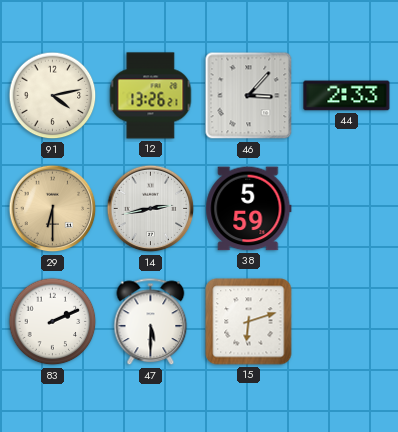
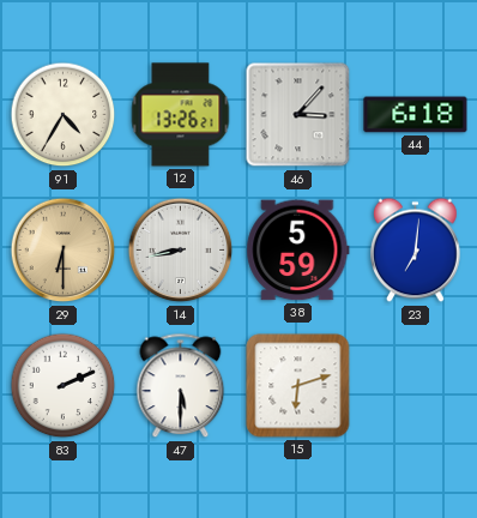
91: 4:13 -> 4:35
44: 2:33 -> 6:18
14: 2:43 -> 8:43
23: none -> 7:01
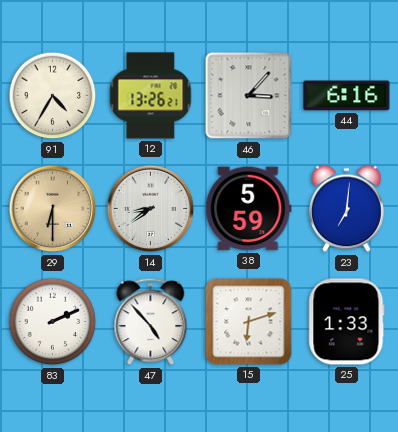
44: 6:18 -> 6:16
14: 8:43 -> 8:39
47: 5:30 -> 4:53
25: none -> 1:33
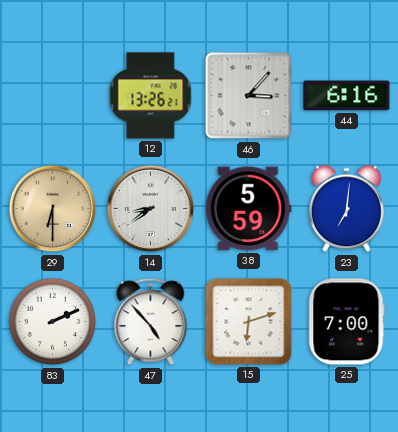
91: 4:35 -> none
25: 1:33 -> 7:00
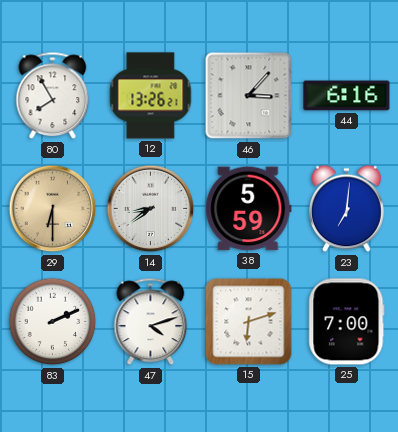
80: none -> 7:55
47: 4:53 -> 4:12
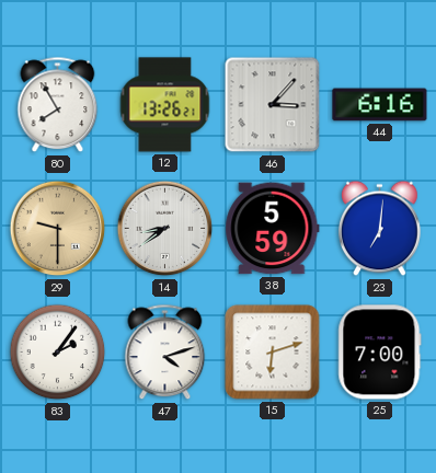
29: 6:30 -> 9:30
83: 2:11 -> 2:06
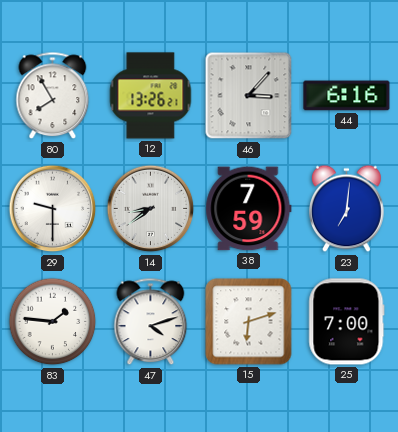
29 dial: champagne -> white
38: 5:59 -> 7:59
83: 2:06 -> 1:46
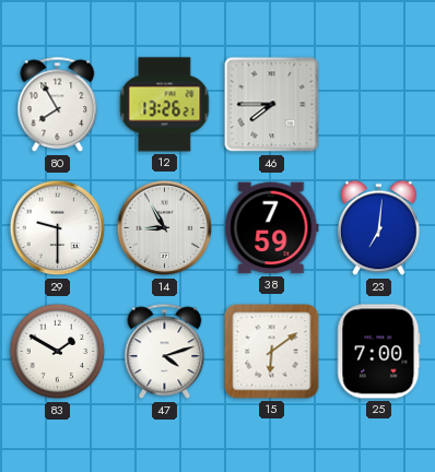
46: 3:07 -> 7:45
44: 6:16 -> none
14: 8:39 -> 8:55
83: 1:46 -> 1:50
15: 6:12 -> 6:09
